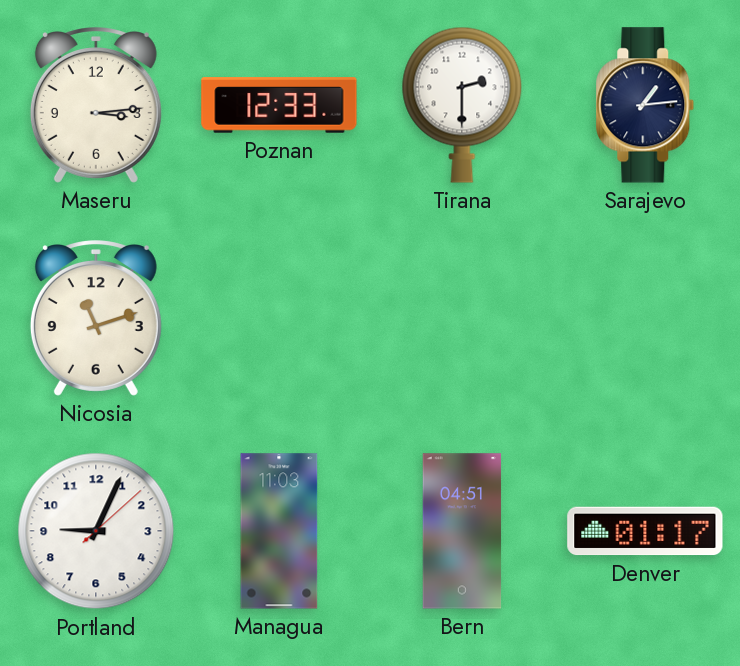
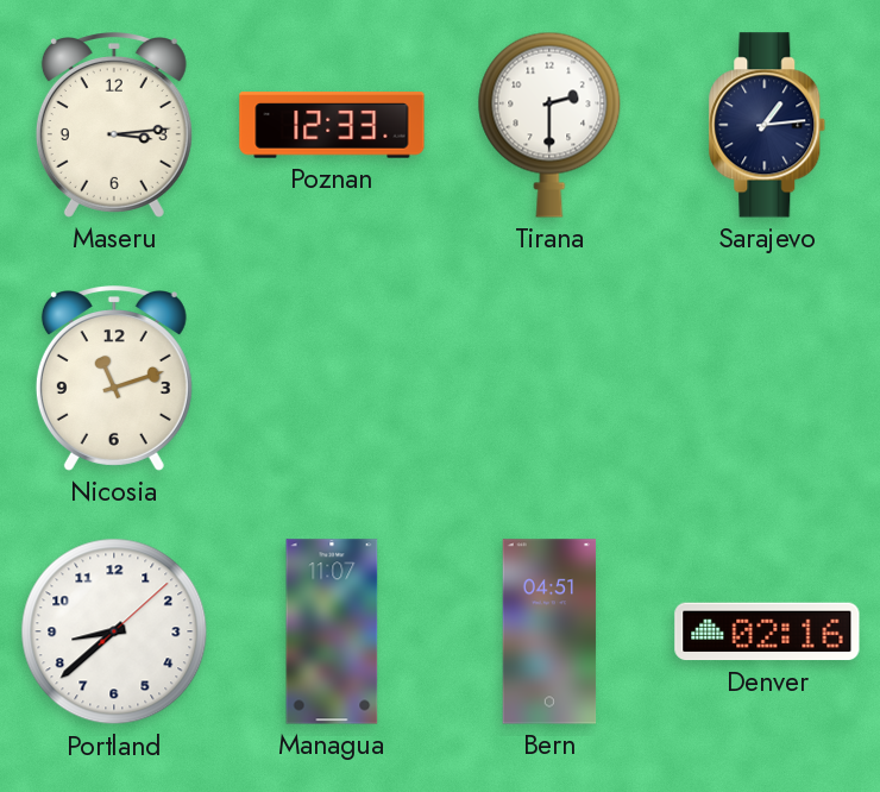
Portland: 9:04 -> 8:38
Managua: 11:03 -> 11:07
Denver: 01:17 -> 02:16
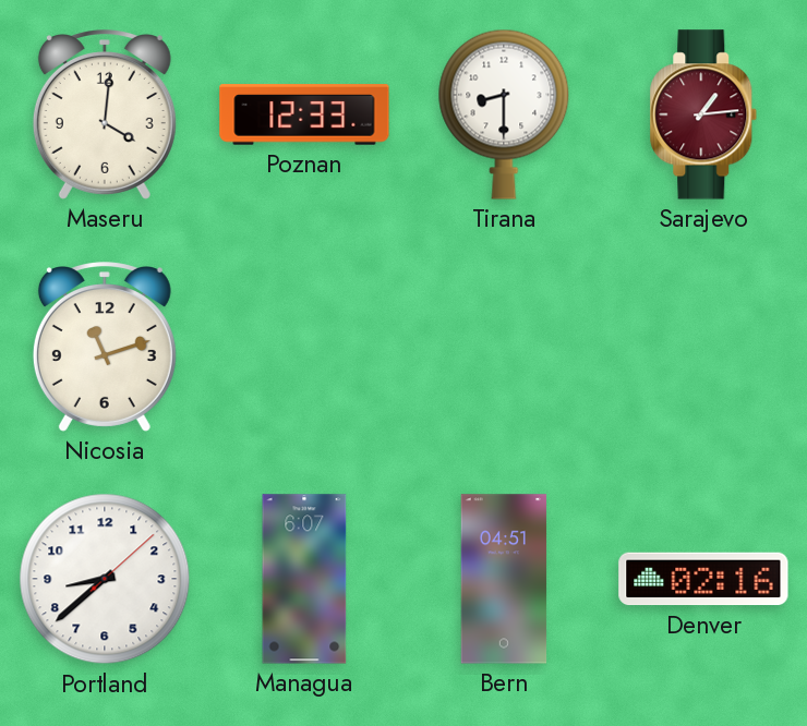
Maseru: 3:14 -> 4:01
Tirana: 2:30 -> 8:30
Sarajevo dial: navy -> burgundy
Managua: 11:07 -> 6:07
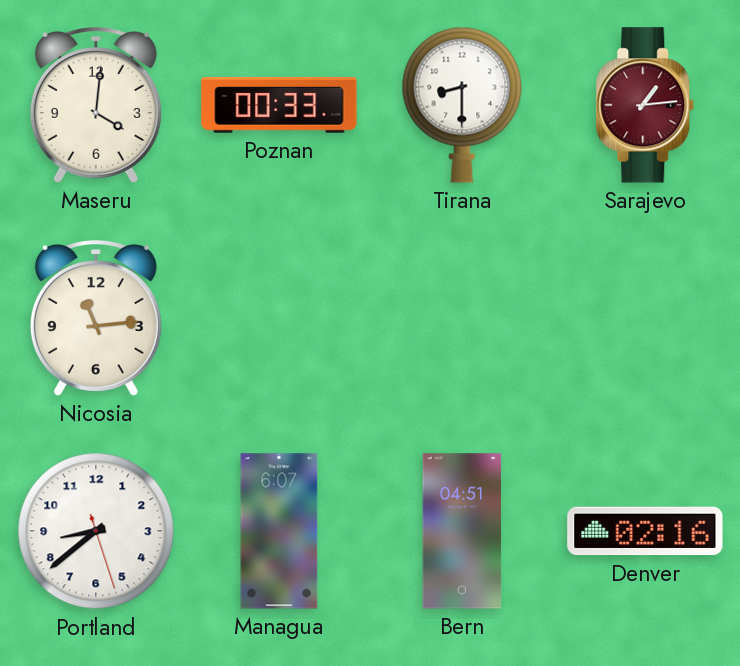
Poznan: 12:33 -> 00:33
Nicosia: 11:12 -> 11:14
Portland: 8:38:08 -> 8:38:27
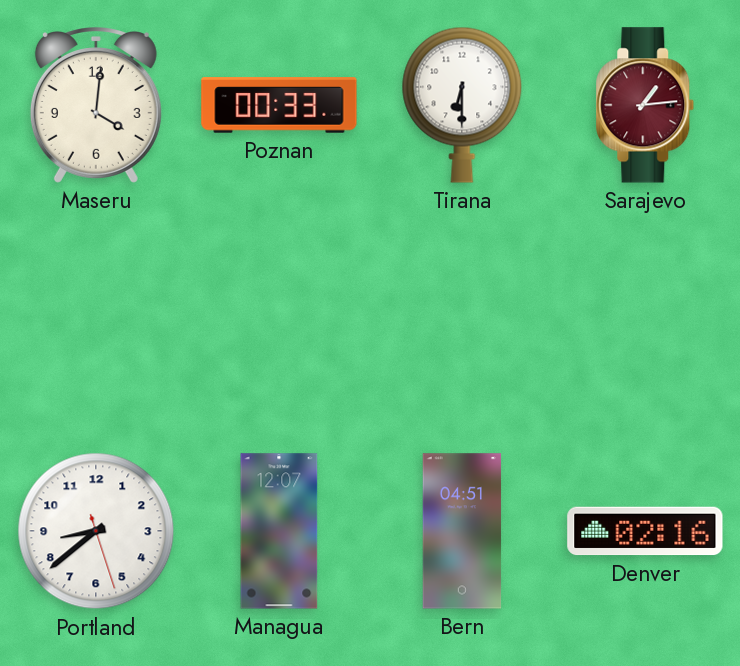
Tirana: 8:30 -> 6:30
Nicosia: 11:14 -> none
Managua: 6:07 -> 12:07
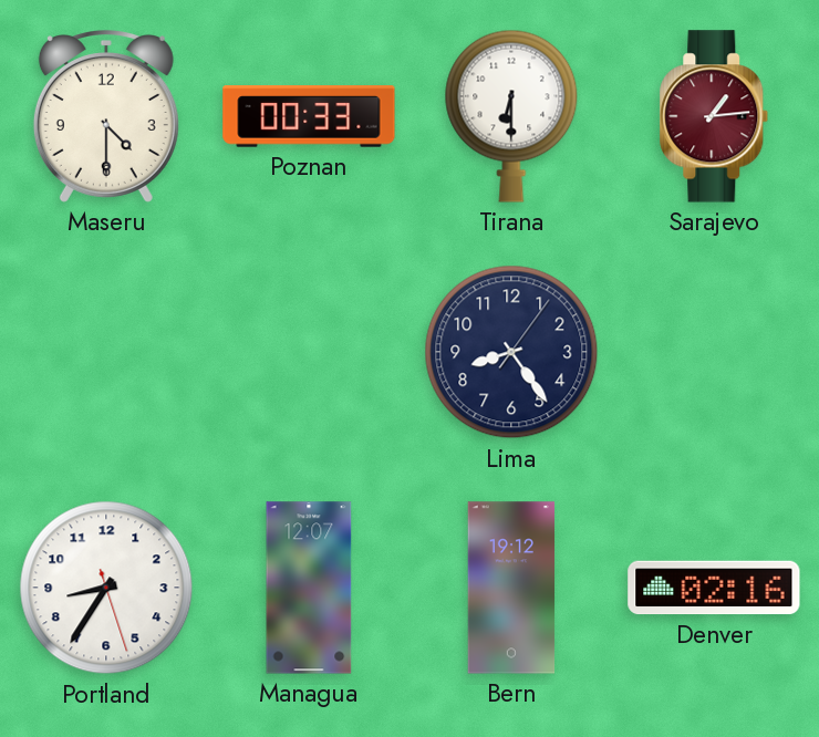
Maseru: 4:01 -> 4:30
Lima: none -> 8:24
Portland: 8:38 -> 8:35
Bern: 04:51 -> 19:12
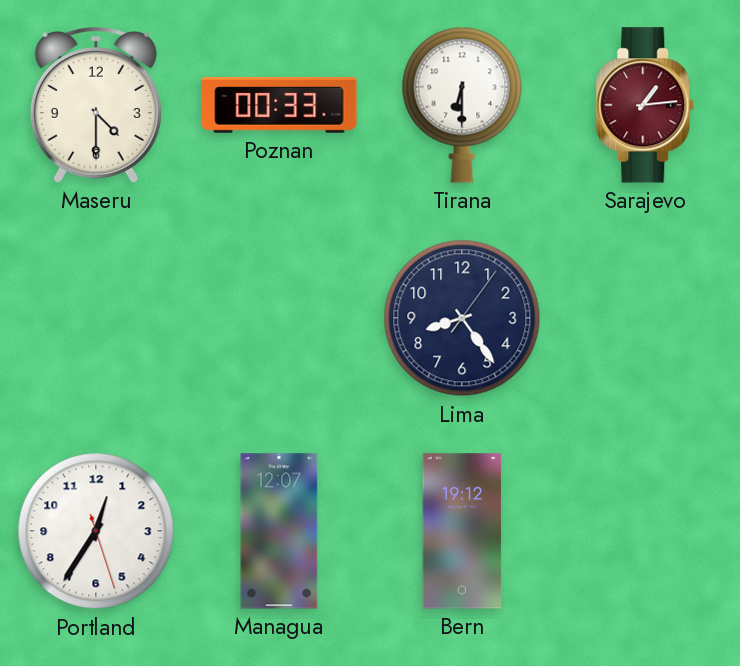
Portland: 8:35 -> 12:35
Denver: 02:16 -> none
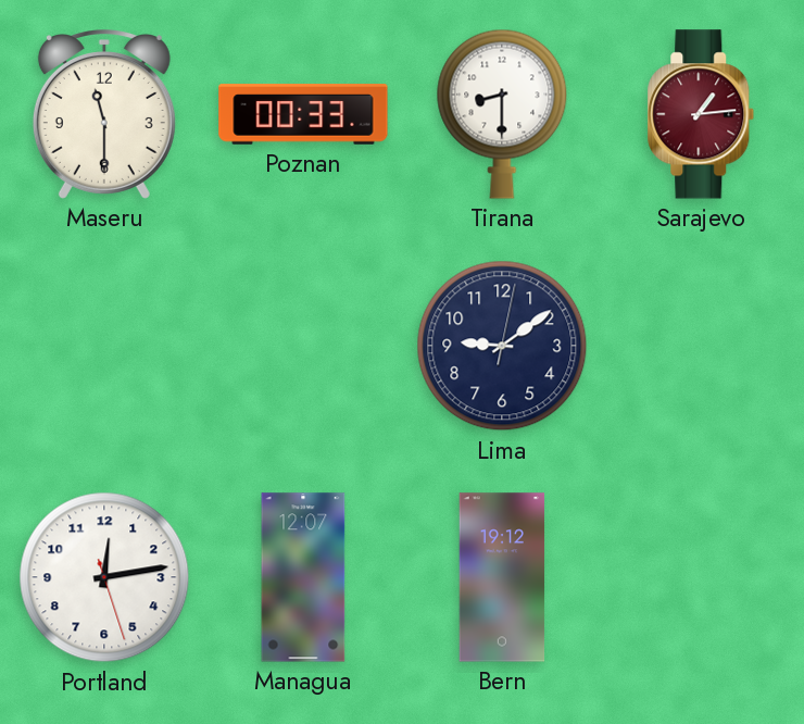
Maseru: 4:30 -> 11:30
Tirana: 6:30 -> 8:30
Lima: 8:24 -> 9:09
Portland: 12:35 -> 12:13
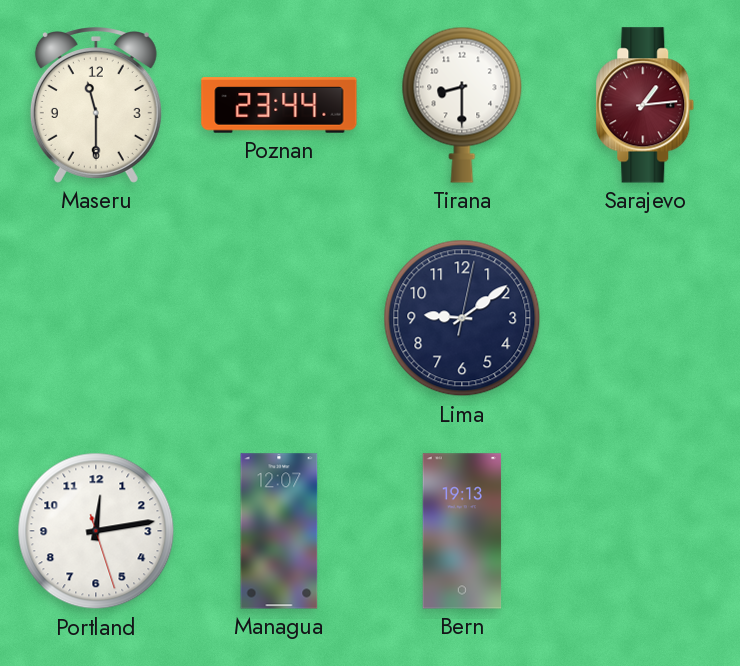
Poznan: 00:33 -> 23:44
Bern: 19:12 -> 19:13
